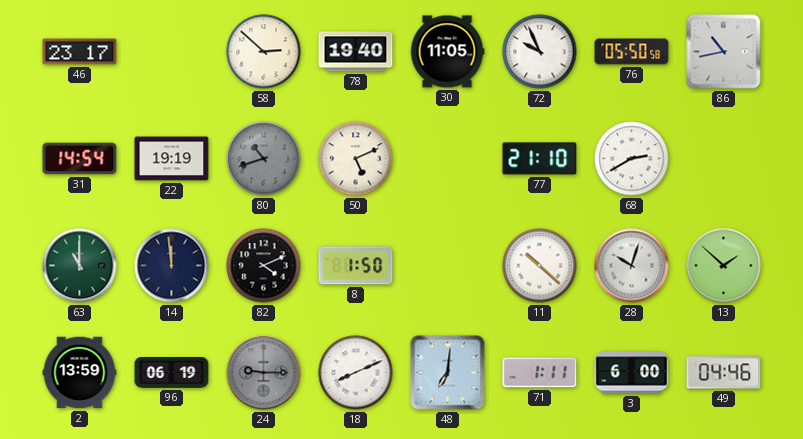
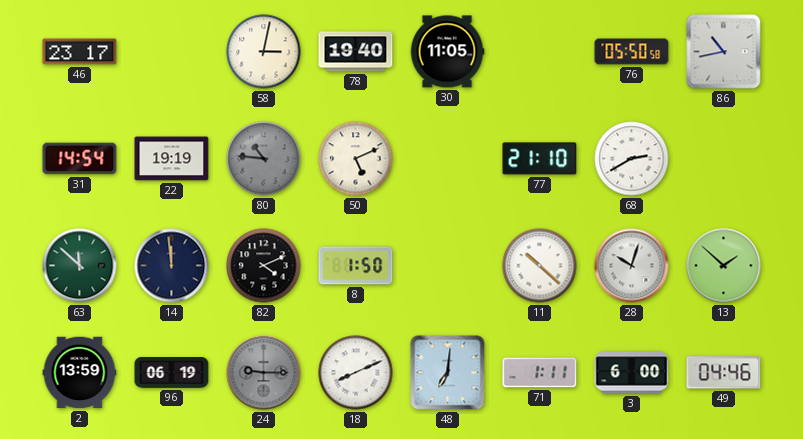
58: 2:52 -> 3:02
72: 9:56 -> none
80: 10:42 -> 10:46
63: 11:00 -> 11:52
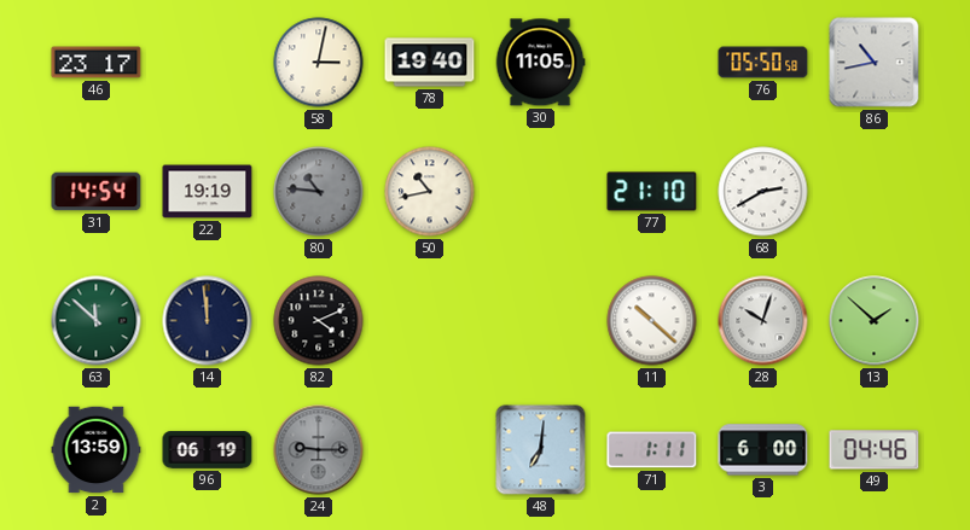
50: 5:11 -> 10:43
8: 1:50 -> none
18: 8:11 -> none
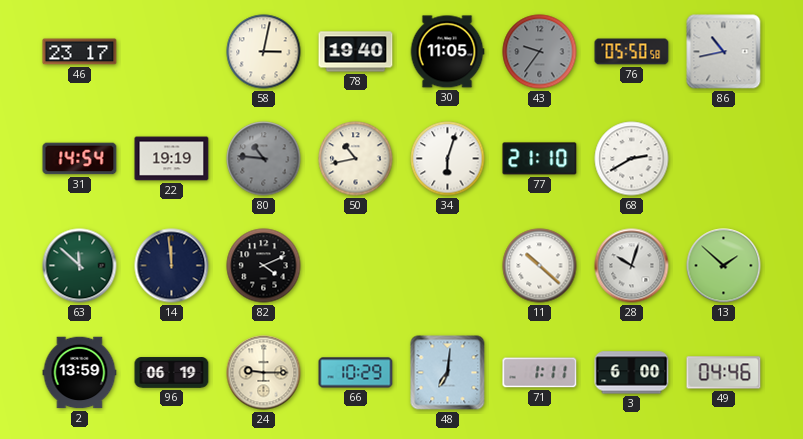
43: none -> 9:36
34: none -> 6:03
24 dial: grey -> cream
66: none -> 10:29
